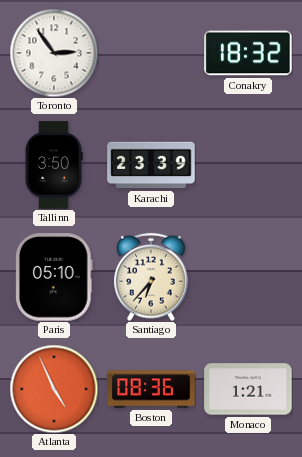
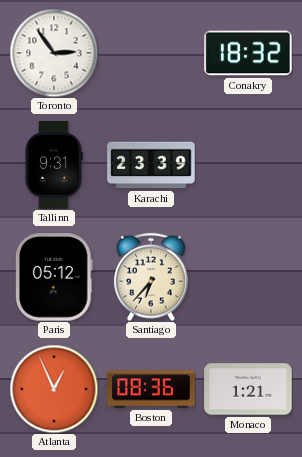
Tallinn: 3:50 -> 9:31
Paris: 05:10 -> 05:12
Atlanta: 4:56 -> 12:56
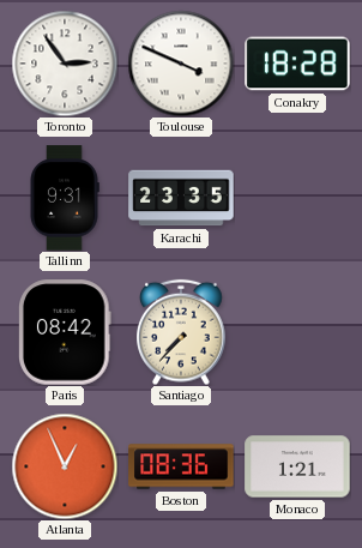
Toulouse: none -> 3:49
Conakry: 18:32 -> 18:28
Karachi: 23:39 -> 23:35
Paris: 05:12 -> 08:42
Santiago: 6:37 -> 7:37
